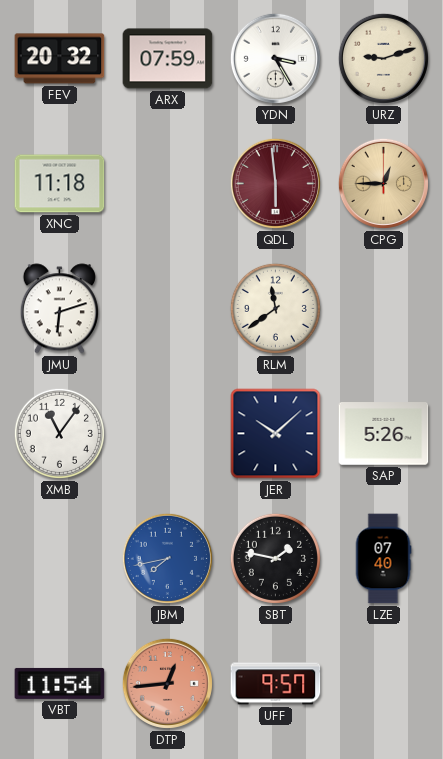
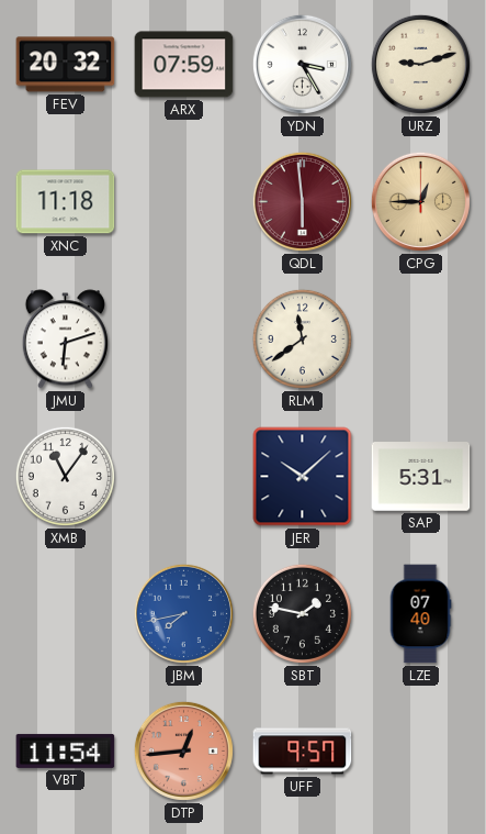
SAP: 5:26 -> 5:31
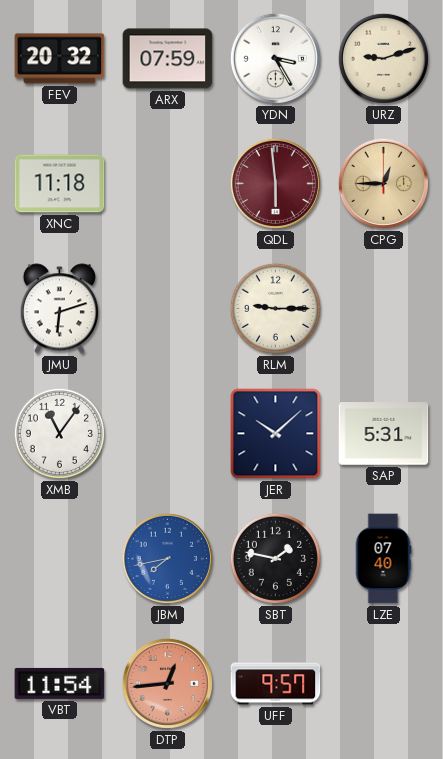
RLM: 11:39 -> 9:15
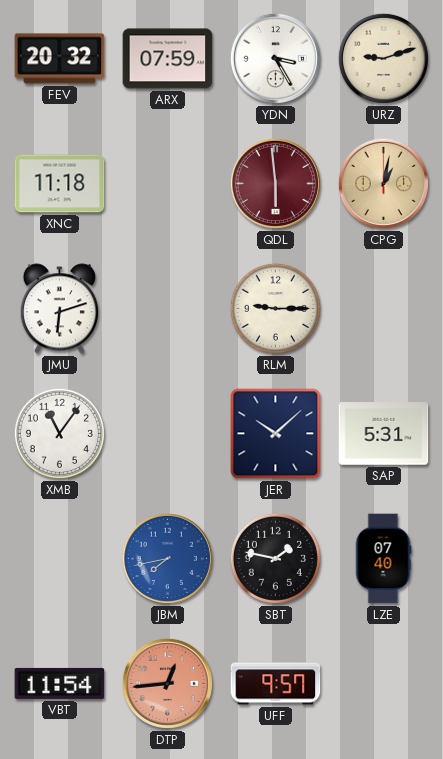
CPG: 12:45 -> 1:02
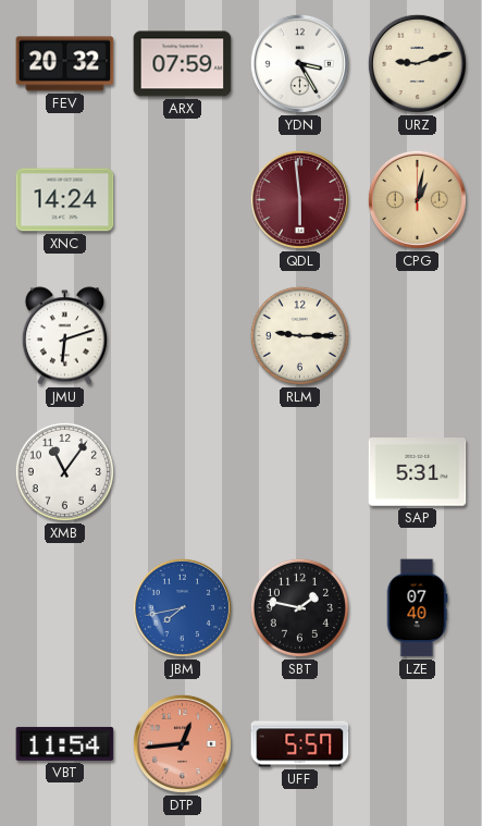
XNC: 11:18 -> 14:24
JER: 10:08 -> none
UFF: 9:57 -> 5:57
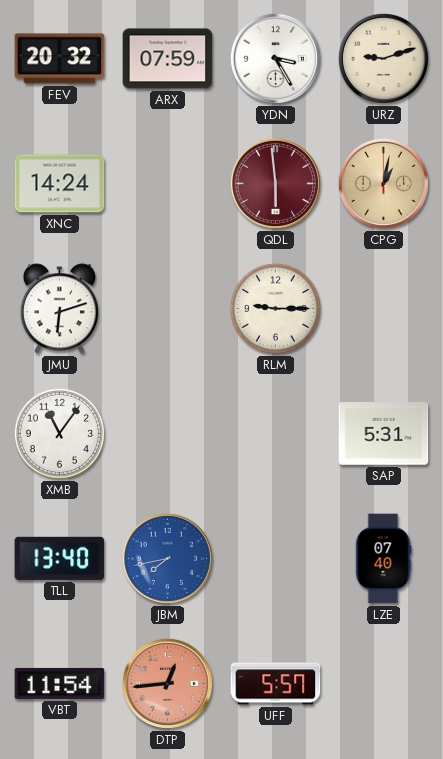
TLL: none -> 13:40
SBT: 1:47 -> none
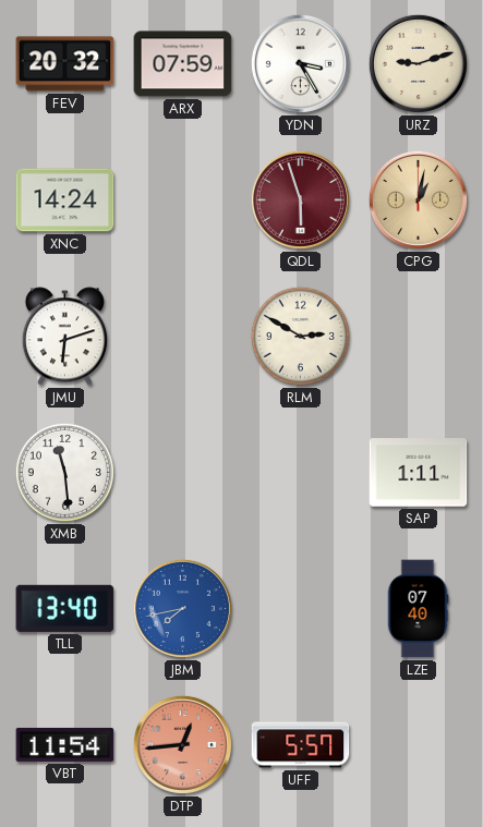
QDL: 5:59 -> 5:57
RLM: 9:15 -> 2:50
XMB: 11:06 -> 11:29
SAP: 5:31 -> 1:11
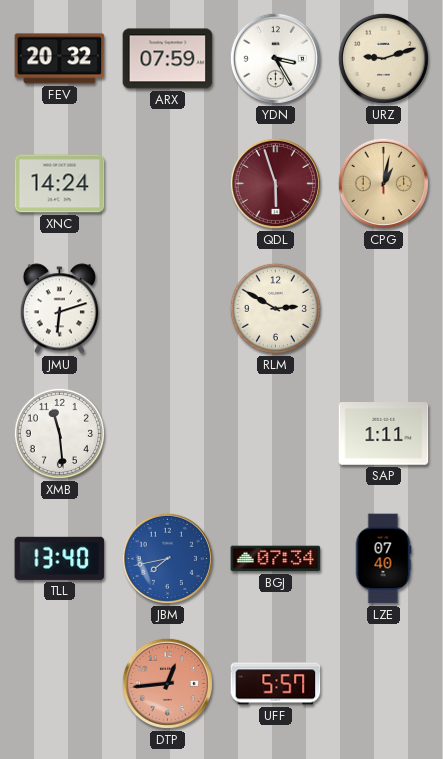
BGJ: none -> 07:34
VBT: 11:54 -> none
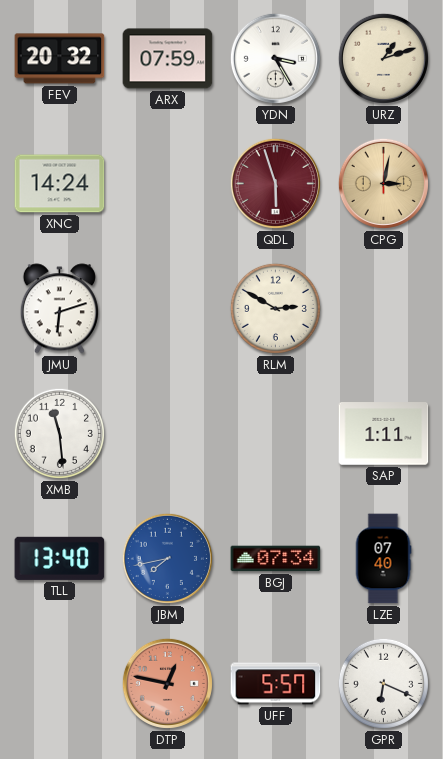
URZ: 9:12 -> 1:12
CPG: 1:02 -> 3:02
DTP: 12:44 -> 12:47
GPR: none -> 6:19
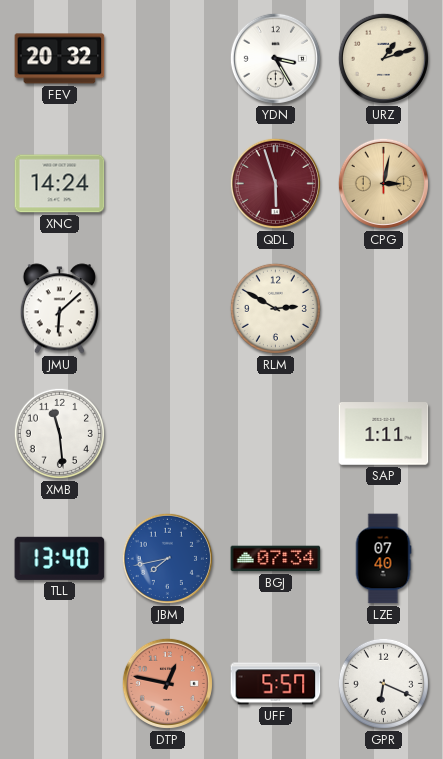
ARX: 07:59 -> none
JMU: 6:12 -> 6:08
